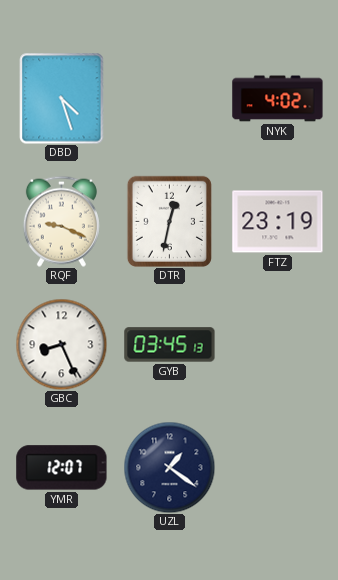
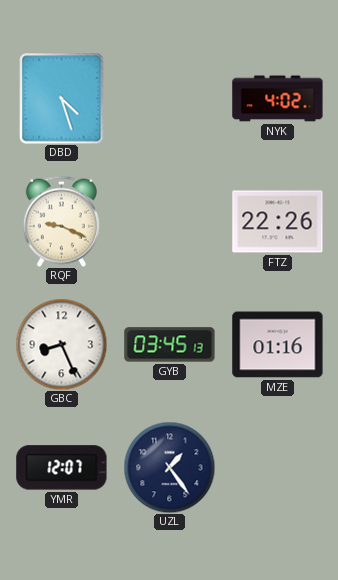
DTR: 12:32 -> none
FTZ: 23:19 -> 22:26
MZE: none -> 01:16
UZL: 1:21 -> 1:24
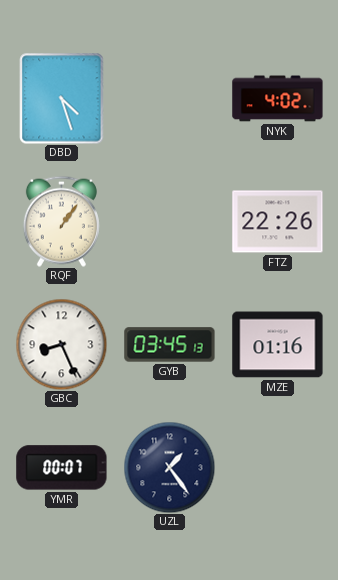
RQF: 9:19 -> 1:06
YMR: 12:07 -> 00:07
